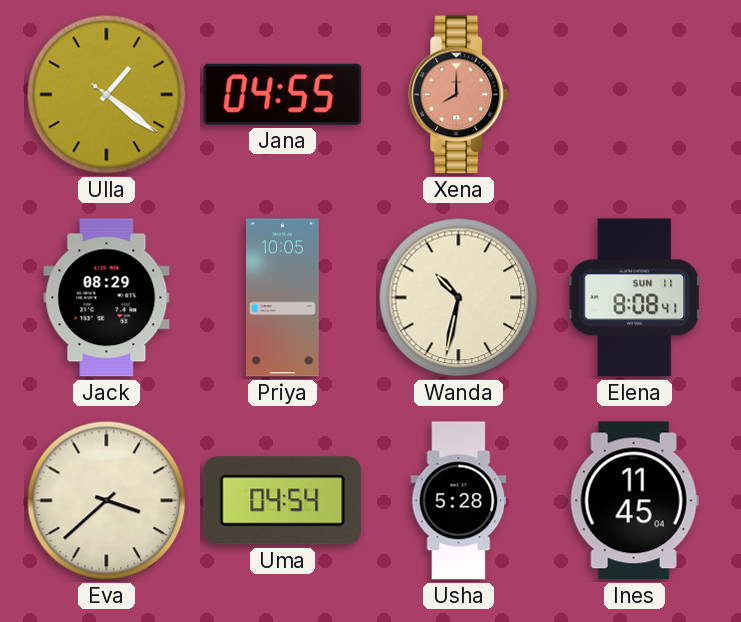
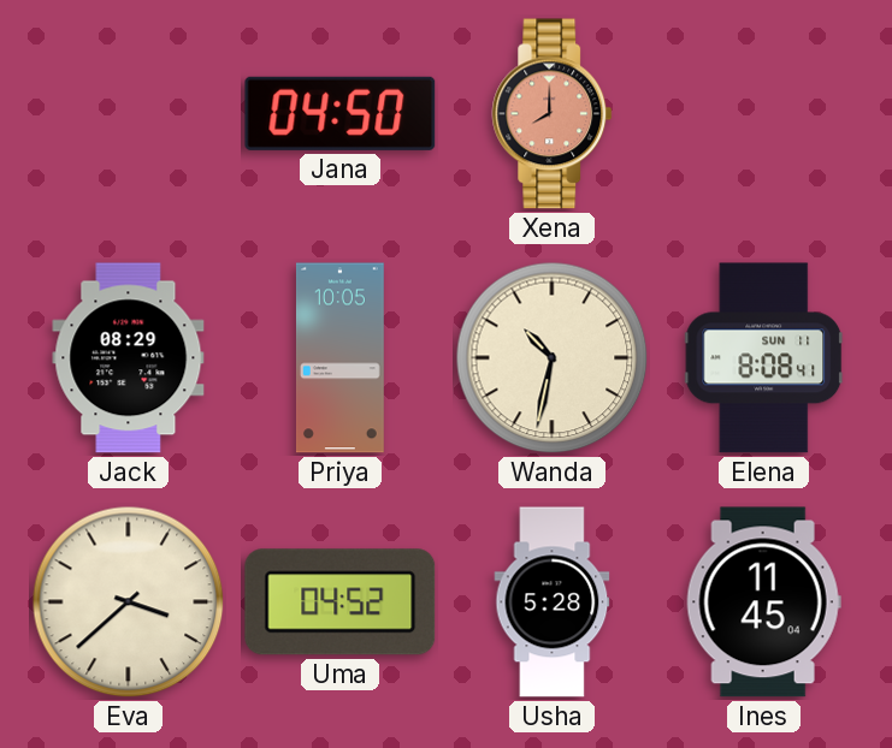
Ulla: 1:21 -> none
Jana: 04:55 -> 04:50
Uma: 04:54 -> 04:52
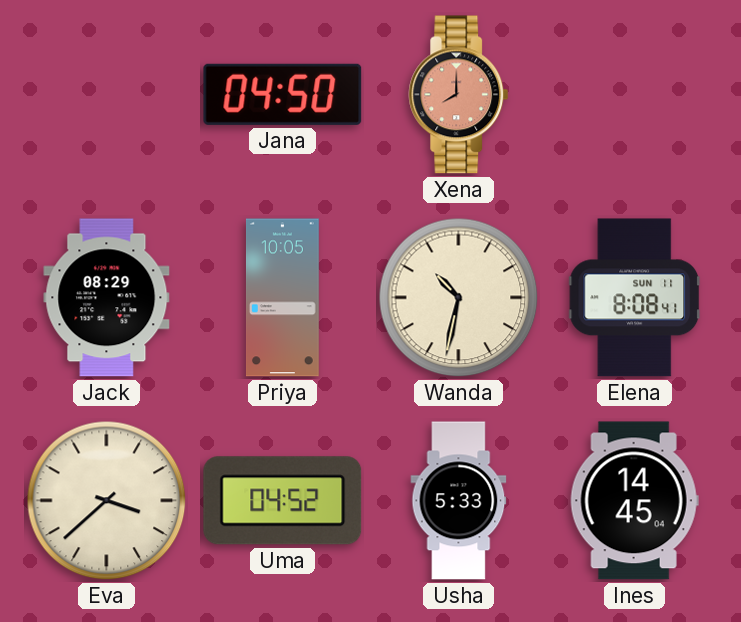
Usha: 5:28 -> 5:33
Ines: 11:45 -> 14:45
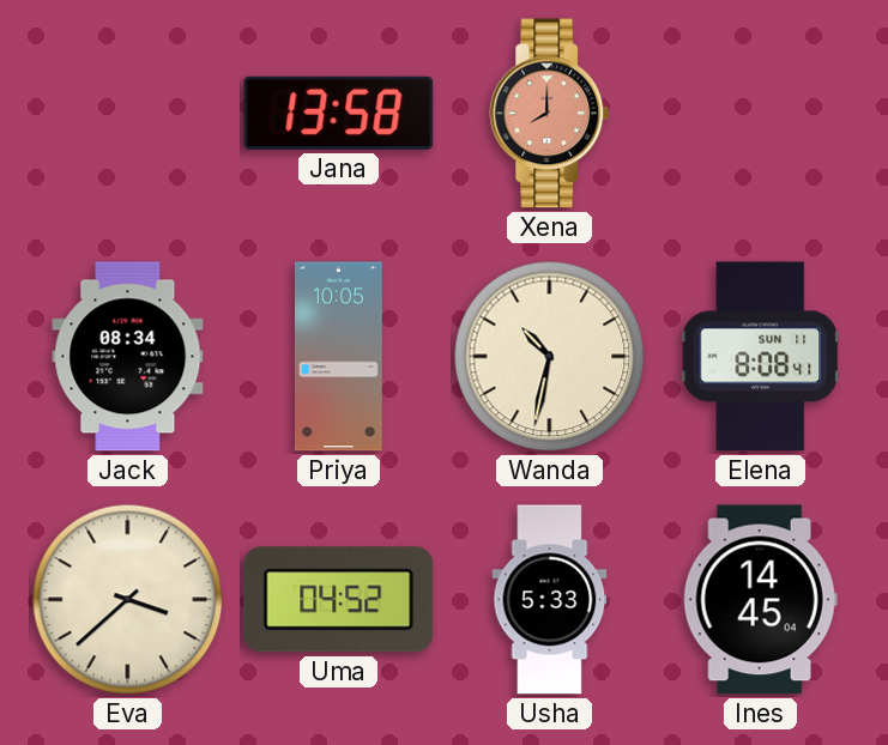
Jana: 04:50 -> 13:58
Jack: 08:29 -> 08:34
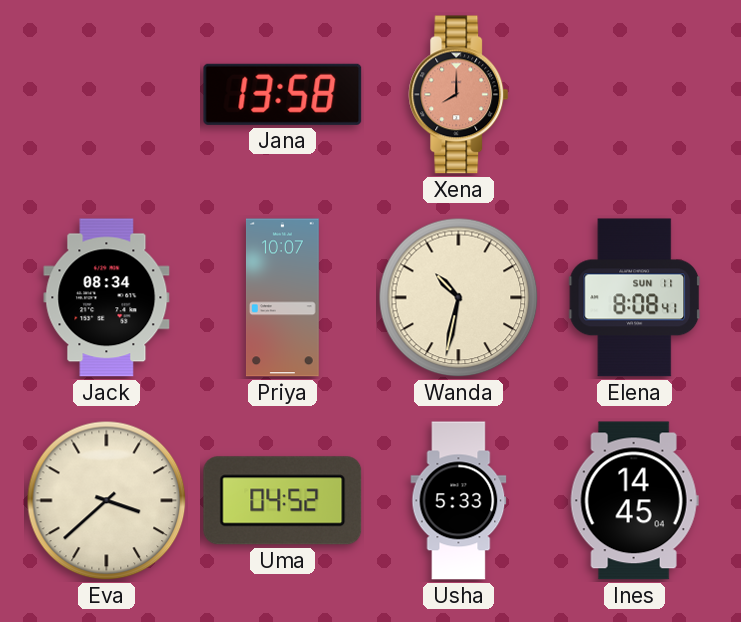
Priya: 10:05 -> 10:07
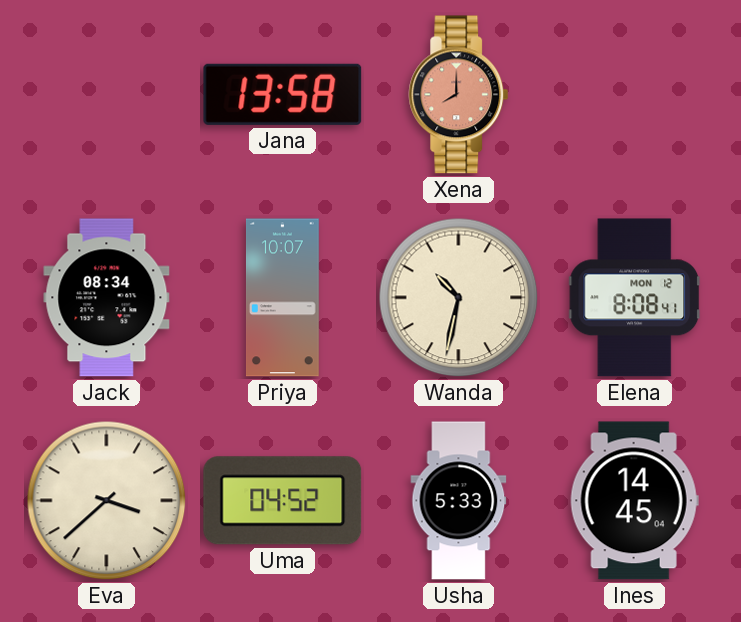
Elena date: SUN 11 -> MON 12
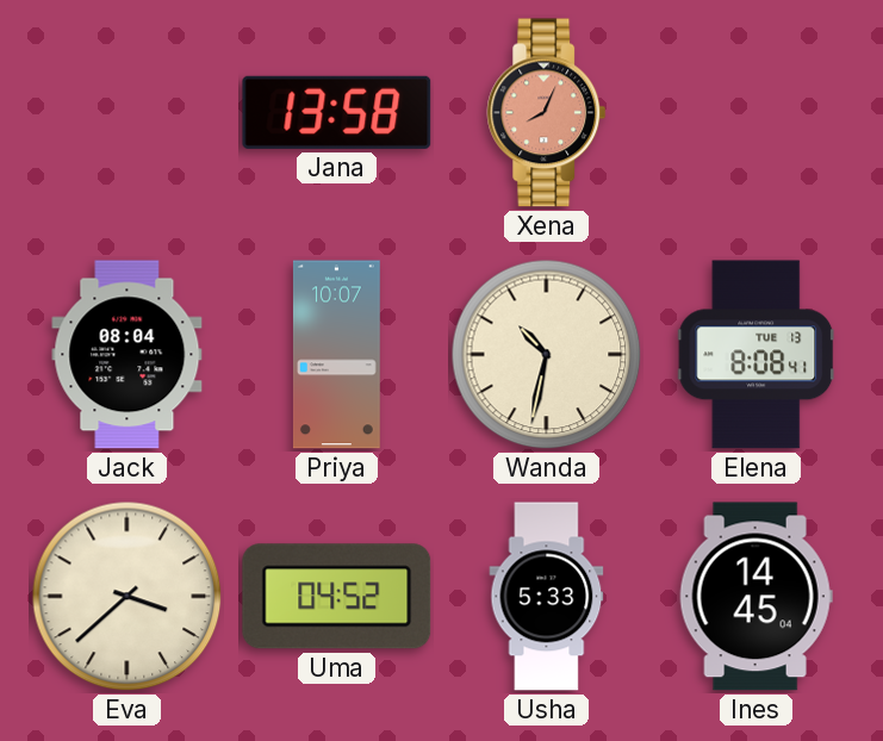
Xena: 8:00 -> 8:04
Jack: 08:34 -> 08:04
Elena date: MON 12 -> TUE 13
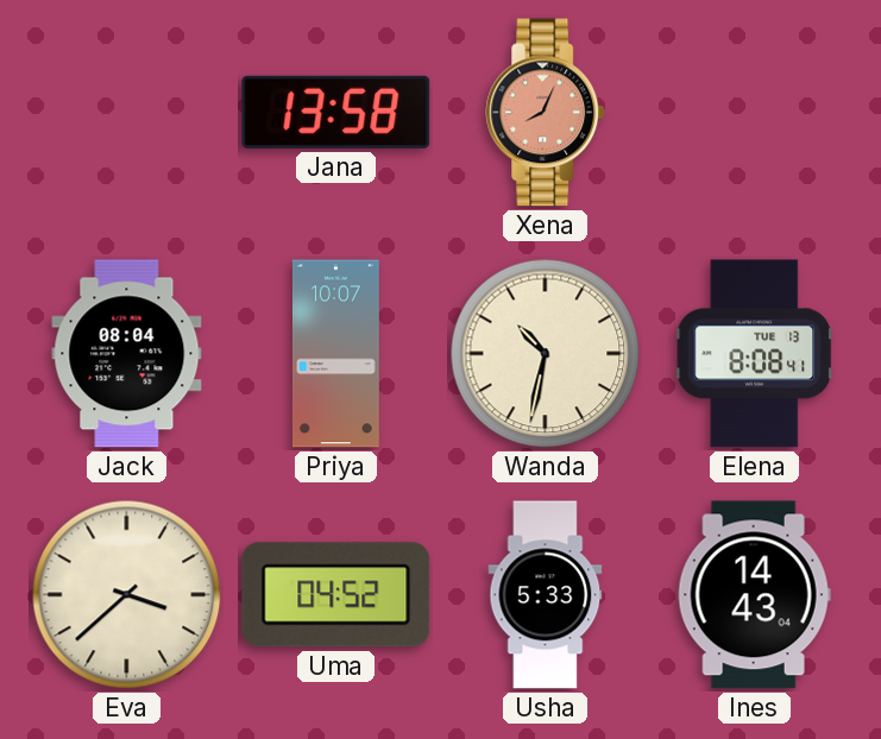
Ines: 14:45 -> 14:43
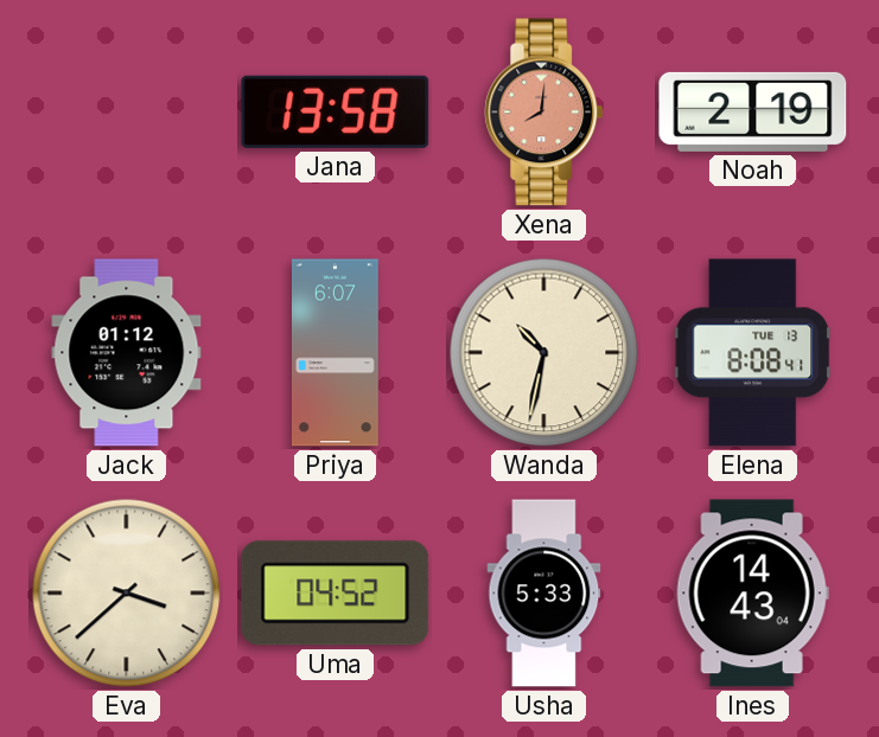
Xena: 8:04 -> 8:01
Noah: none -> 2:19
Jack: 08:04 -> 01:12
Priya: 10:07 -> 6:07
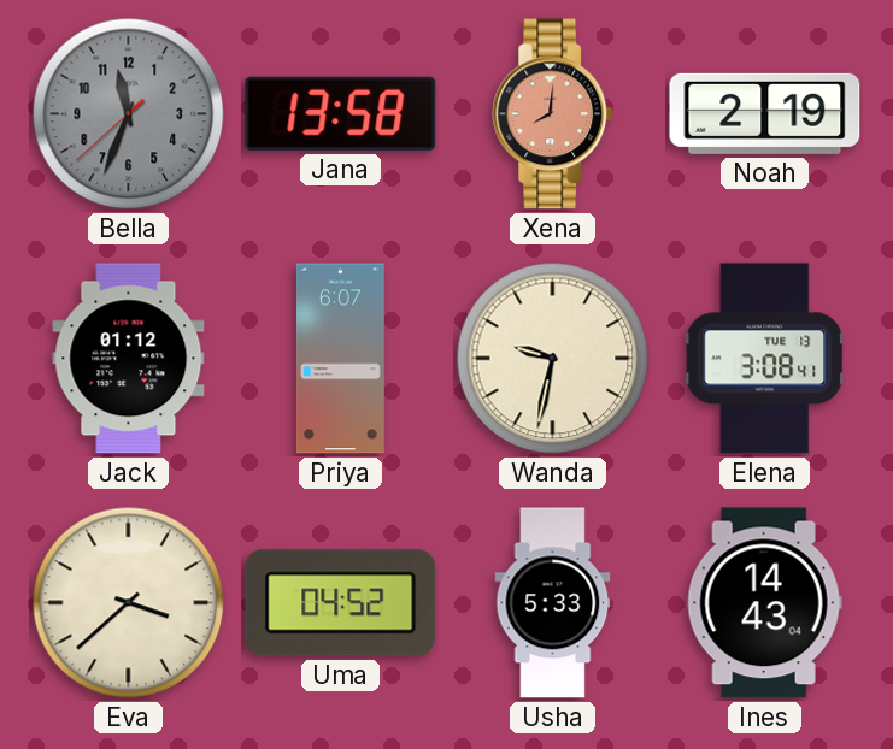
Bella: none -> 11:33
Wanda: 10:32 -> 9:32
Elena: 8:08 -> 3:08
